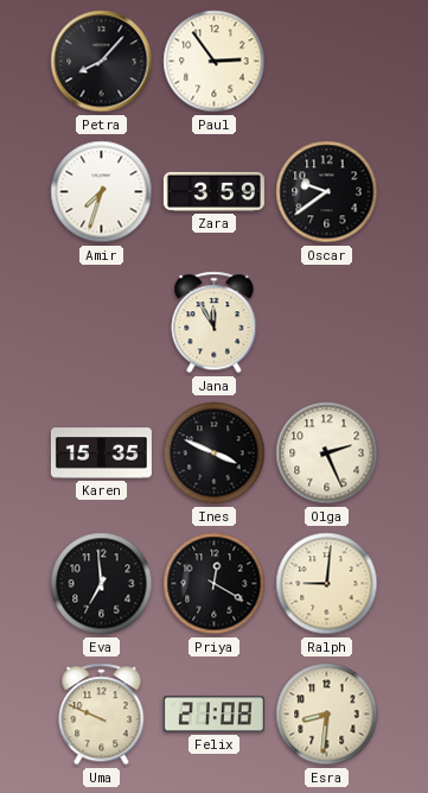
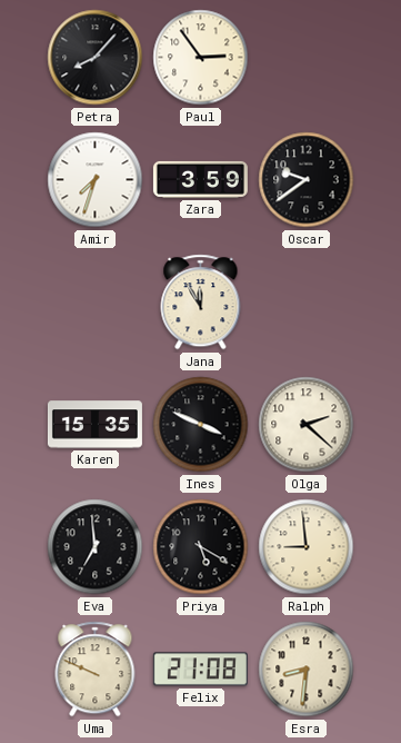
Olga: 2:26 -> 2:22
Priya: 12:20 -> 5:20
Ralph: 9:01 -> 8:59
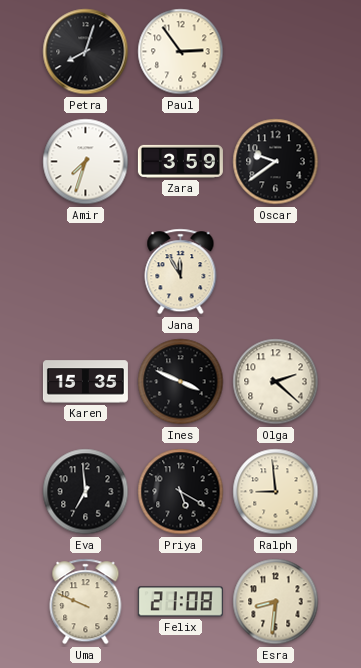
Petra: 8:07 -> 8:03
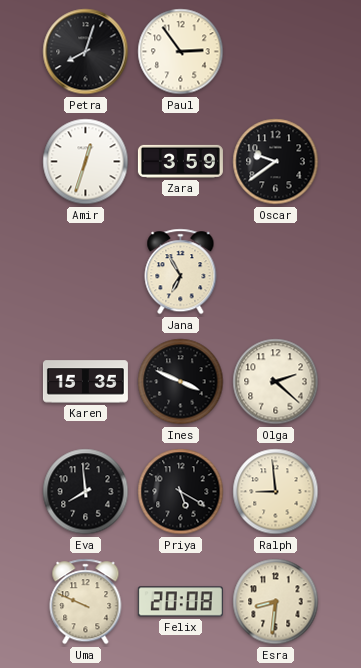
Amir: 7:33 -> 12:33
Jana: 11:55 -> 6:55
Eva: 6:59 -> 7:59
Felix: 21:08 -> 20:08
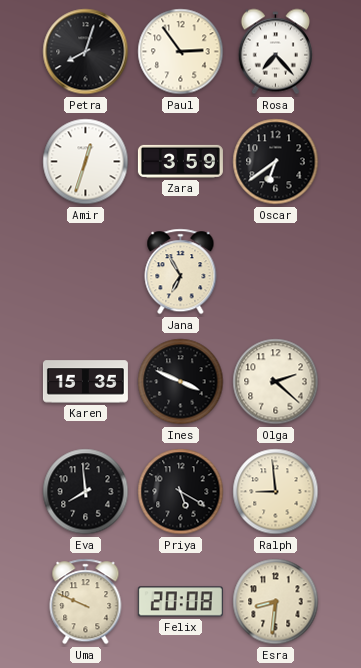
Rosa: none -> 7:23
Oscar: 9:39 -> 6:39
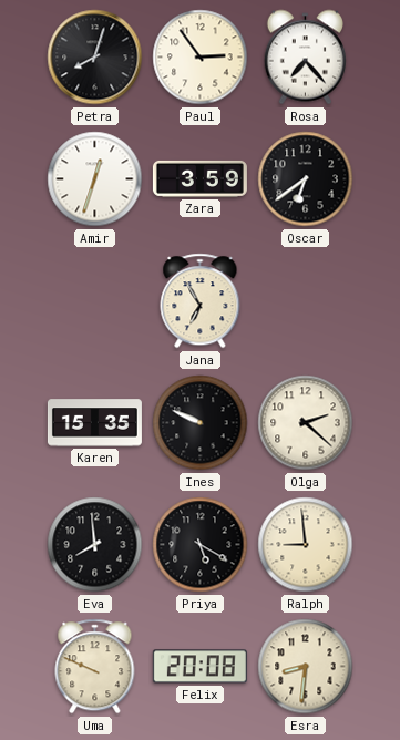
Ines: 3:49 -> 9:49
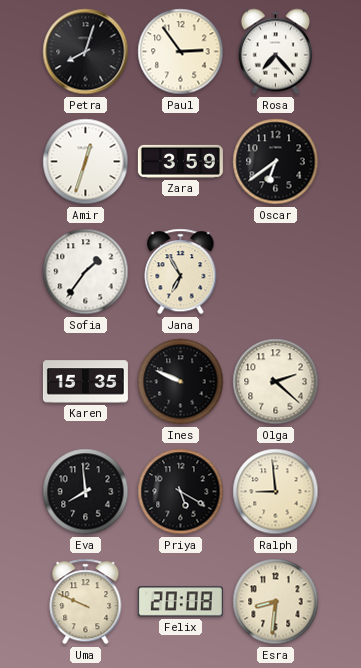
Sofia: none -> 1:36
